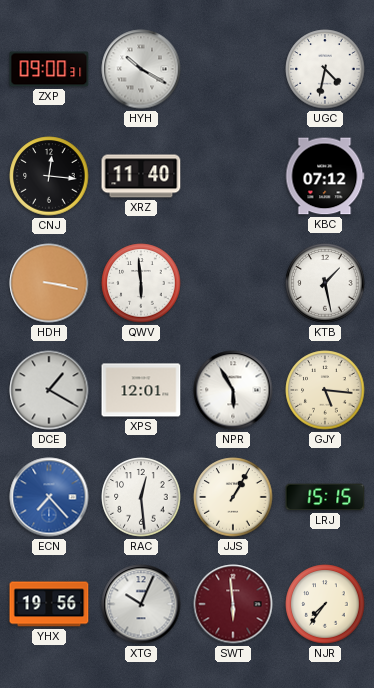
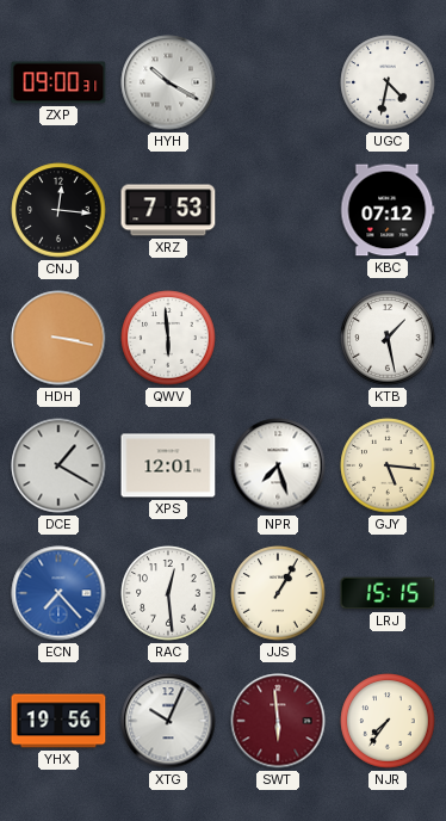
XRZ: 11:40 -> 7:53
NPR: 5:55 -> 7:27
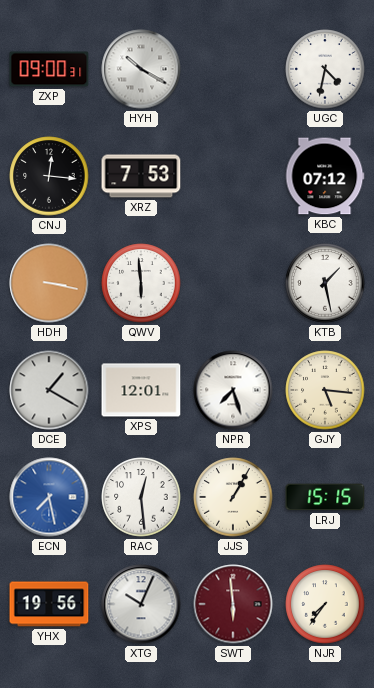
ECN: 7:23 -> 7:28
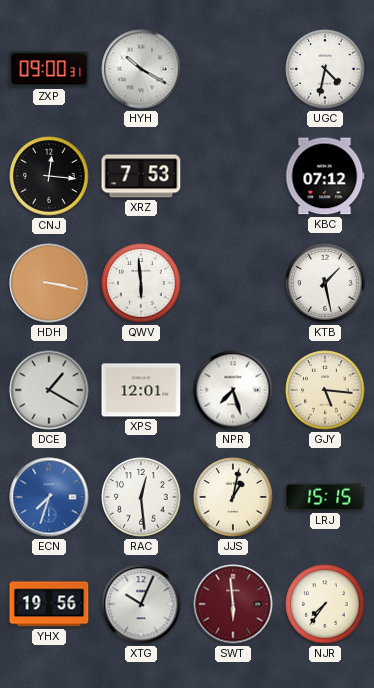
ECN: 7:28 -> 7:33
JJS: 1:05 -> 1:02
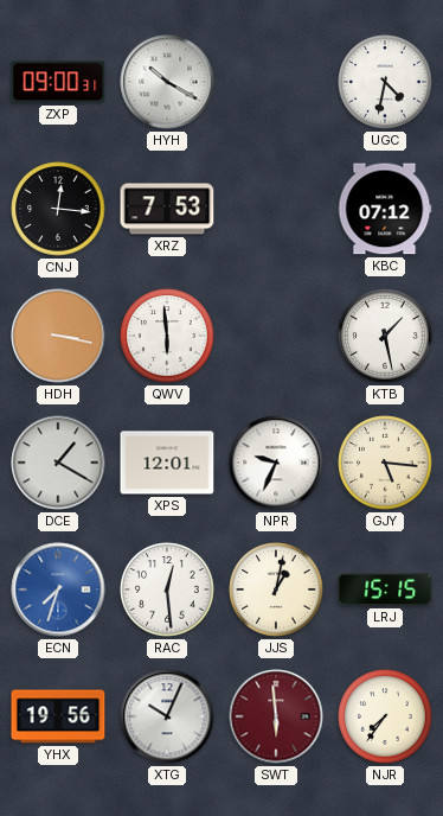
NPR: 7:27 -> 9:34
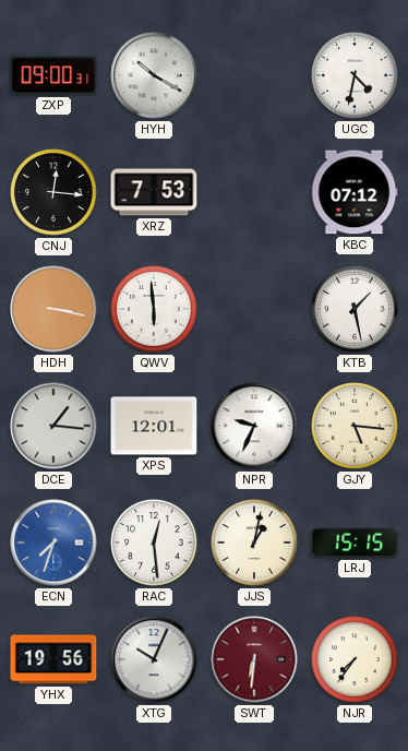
DCE: 1:20 -> 1:16
SWT: 5:59 -> 6:31
